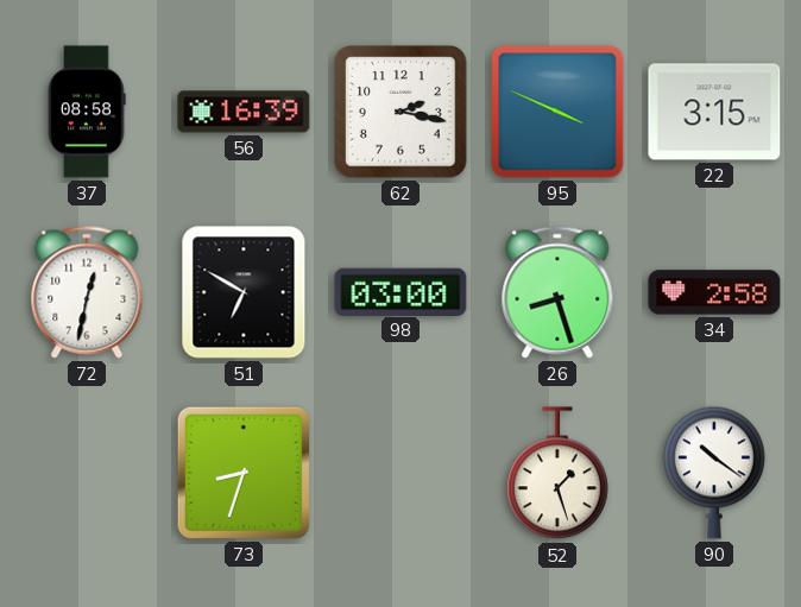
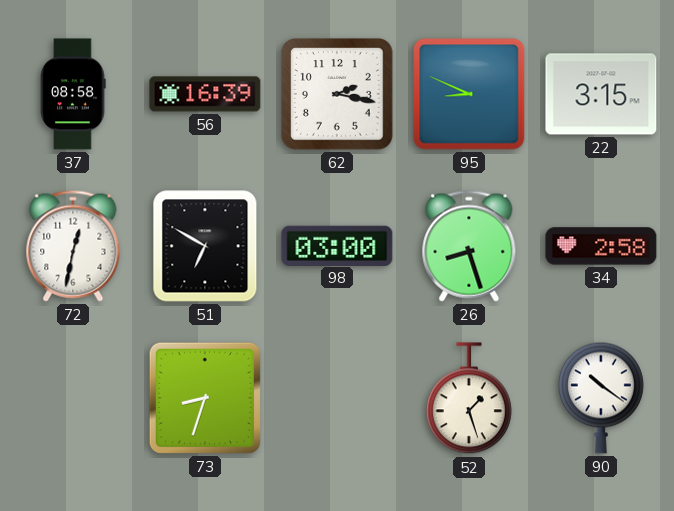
95: 3:49 -> 8:49
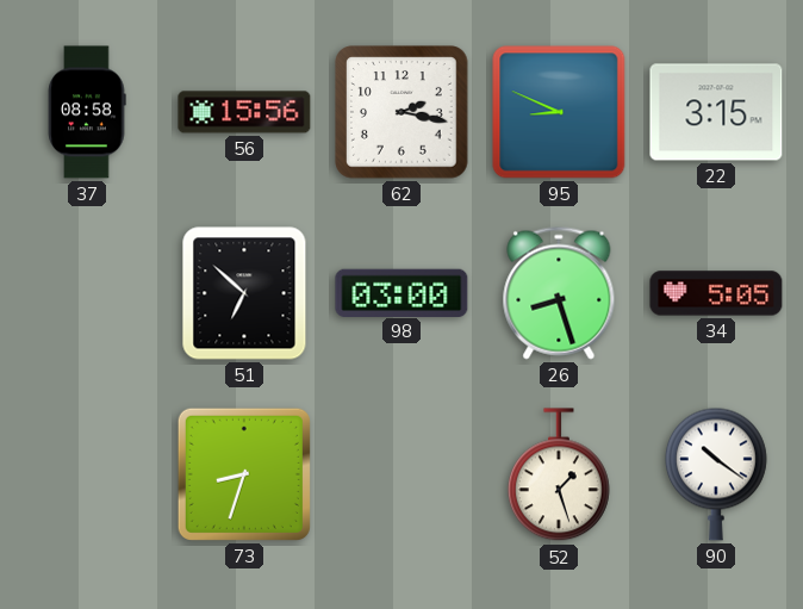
56: 16:39 -> 15:56
72: 12:32 -> none
51: 6:50 -> 6:52
34: 2:58 -> 5:05
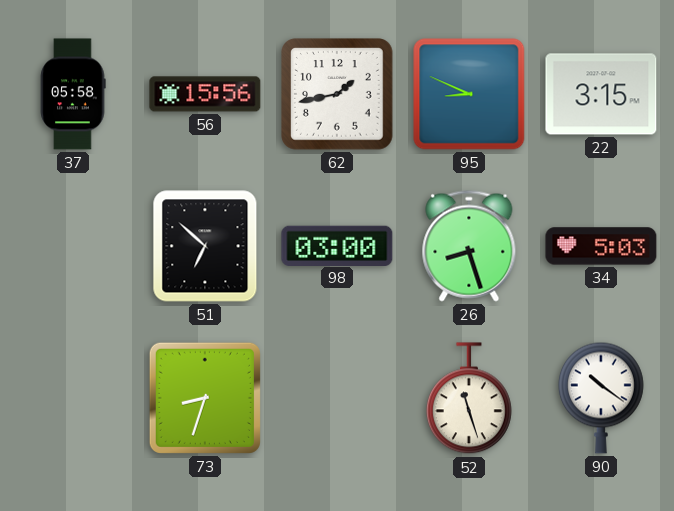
37: 08:58 -> 05:58
62: 2:17 -> 1:43
34: 5:05 -> 5:03
52: 1:27 -> 11:27
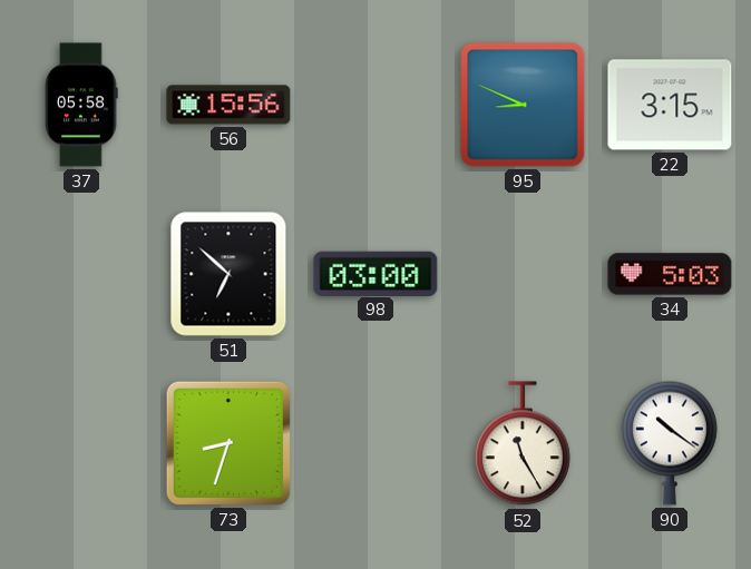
62: 1:43 -> none
26: 8:27 -> none
52: 11:27 -> 11:25
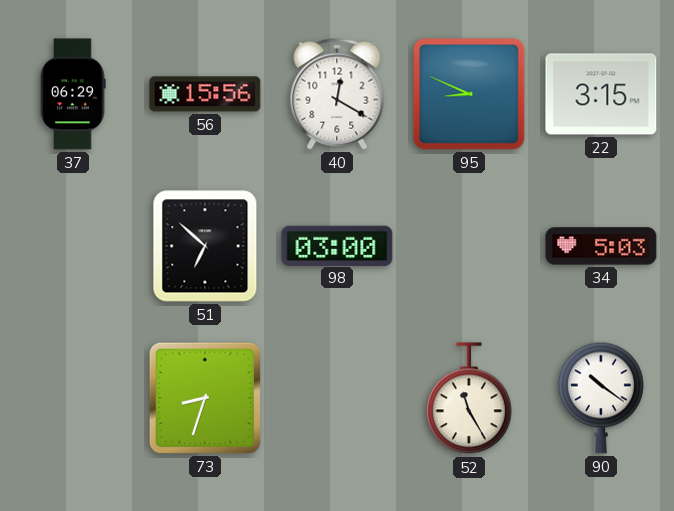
37: 05:58 -> 06:29
40: none -> 12:20
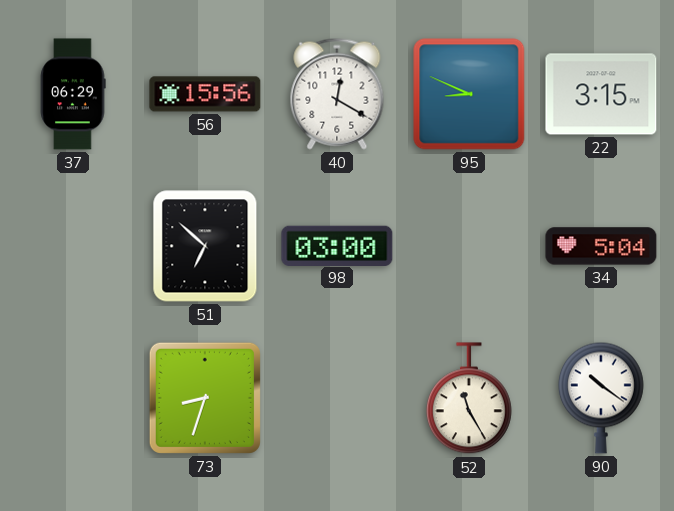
34: 5:03 -> 5:04
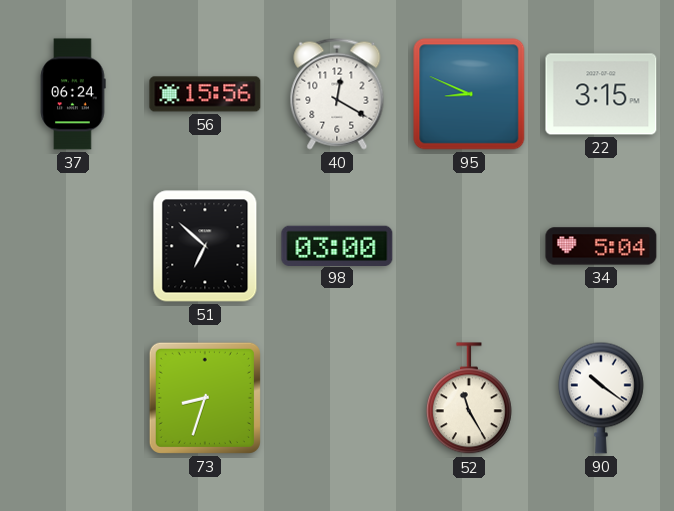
37: 06:29 -> 06:24
